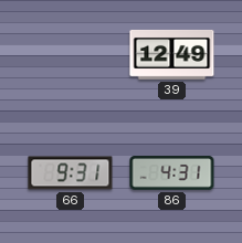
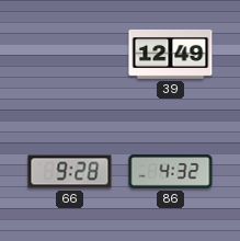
66: 9:31 -> 9:28
86: 4:31 -> 4:32
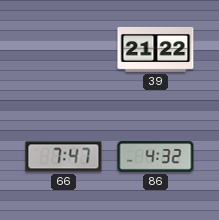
39: 12:49 -> 21:22
66: 9:28 -> 7:47
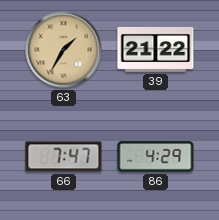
63: none -> 1:35
86: 4:32 -> 4:29
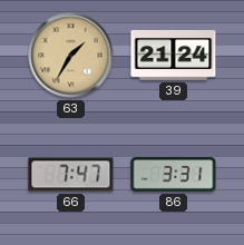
39: 21:22 -> 21:24
86: 4:29 -> 3:31
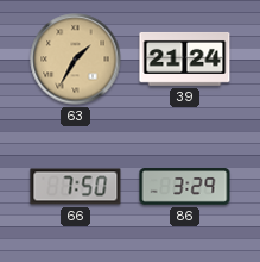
66: 7:47 -> 7:50
86: 3:31 -> 3:29
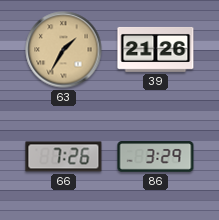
39: 21:24 -> 21:26
66: 7:50 -> 7:26
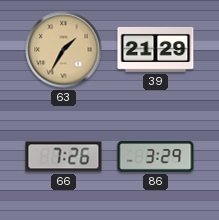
39: 21:26 -> 21:29
